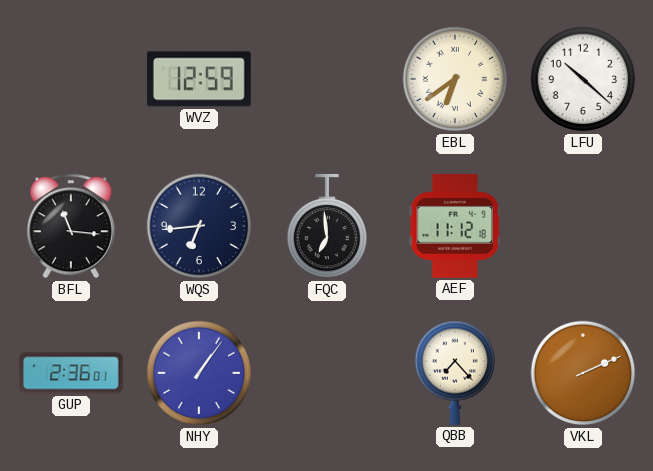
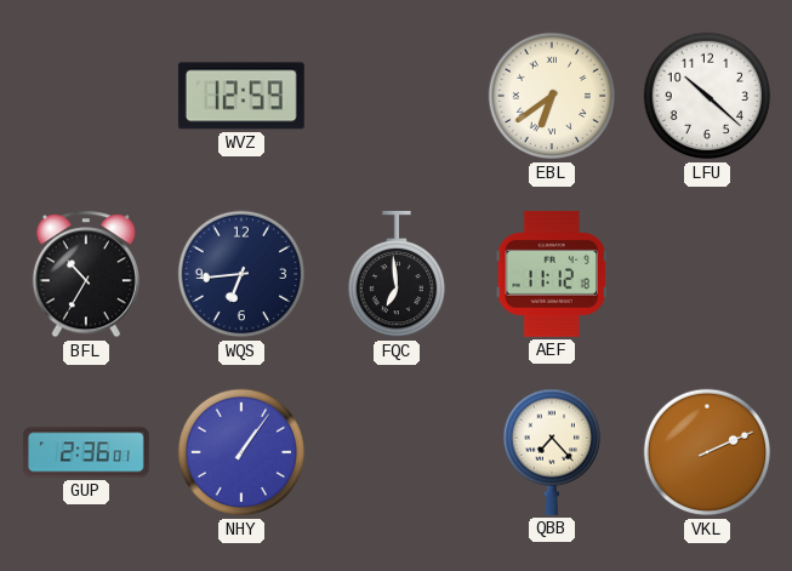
BFL: 11:16 -> 10:35
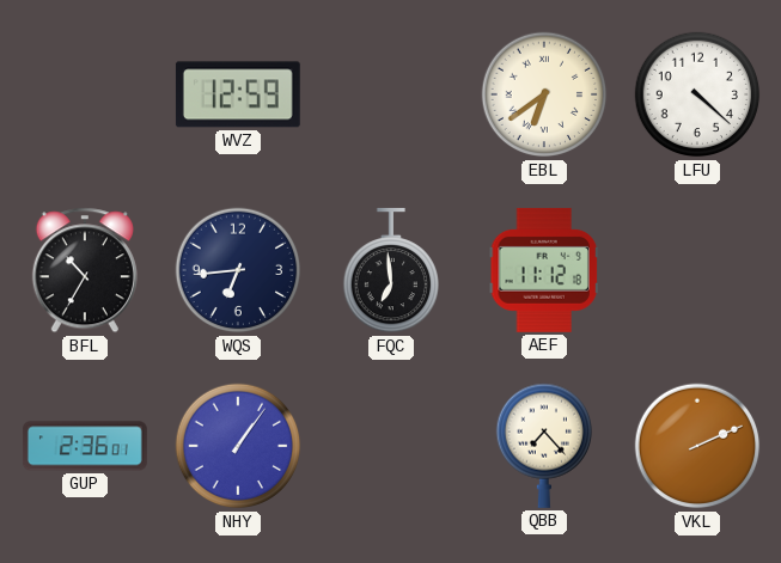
LFU: 10:22 -> 4:22
